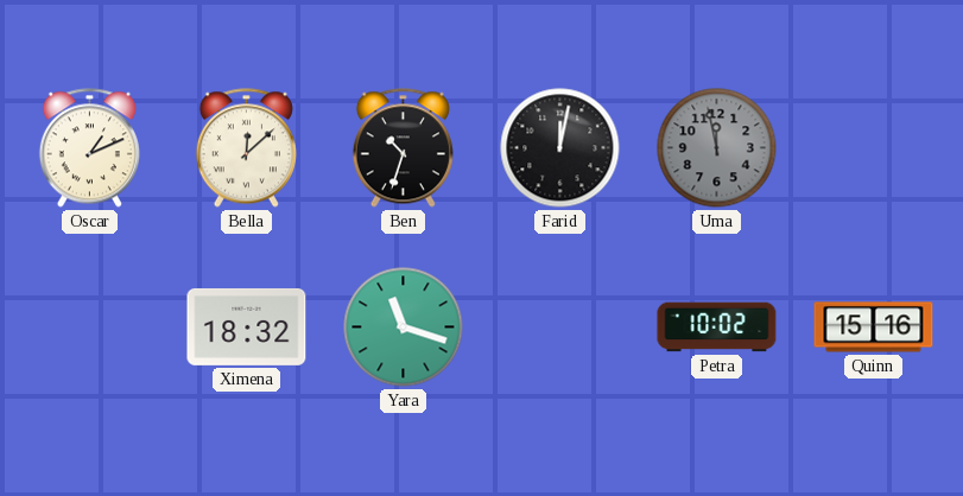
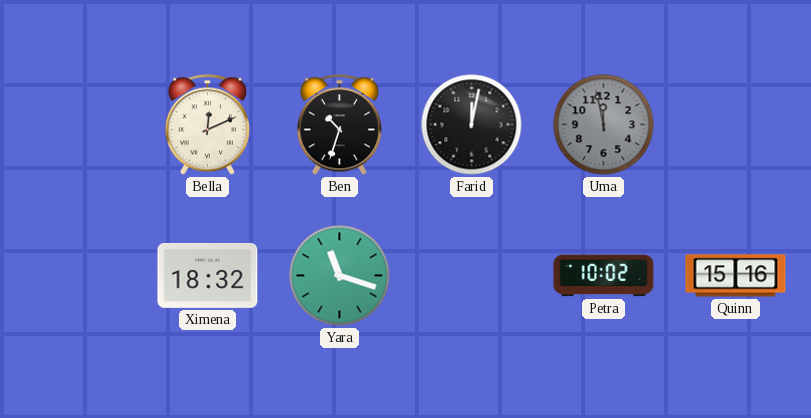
Oscar: 1:11 -> none
Bella: 12:08 -> 12:11
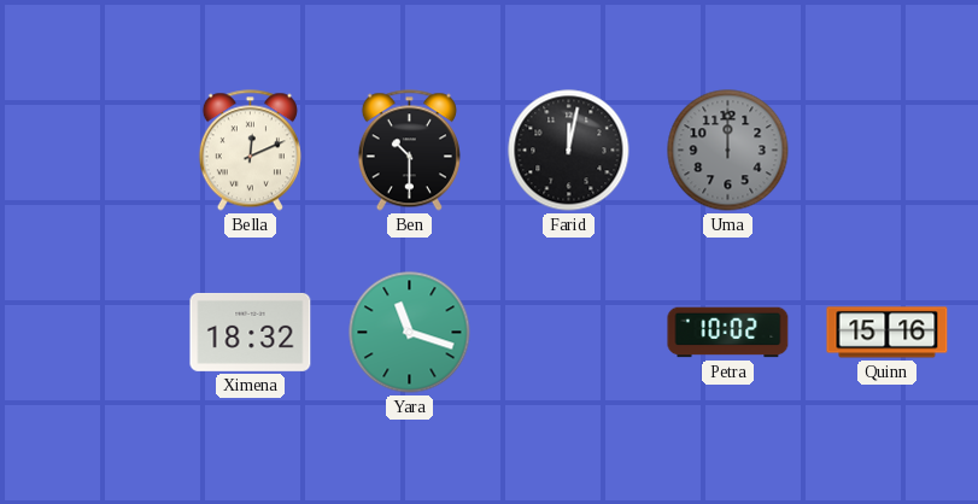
Ben: 10:33 -> 10:30
Uma: 11:58 -> 12:00
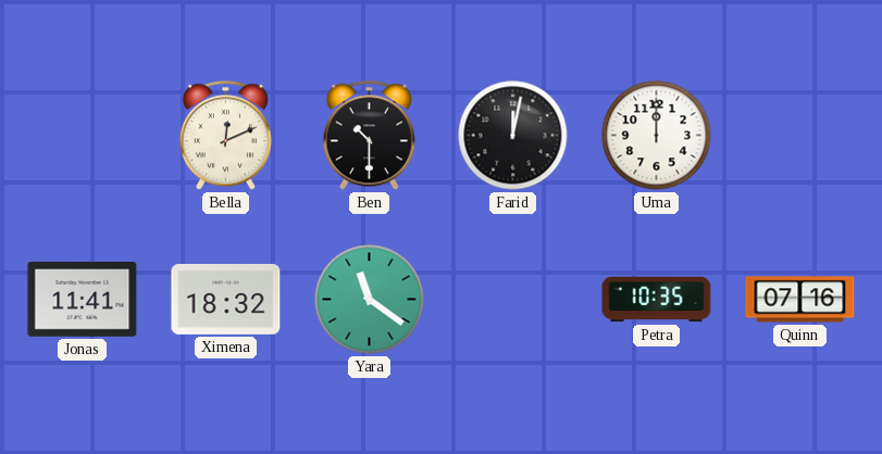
Uma dial: grey -> white
Jonas: none -> 11:41
Yara: 11:18 -> 11:21
Petra: 10:02 -> 10:35
Quinn: 15:16 -> 07:16
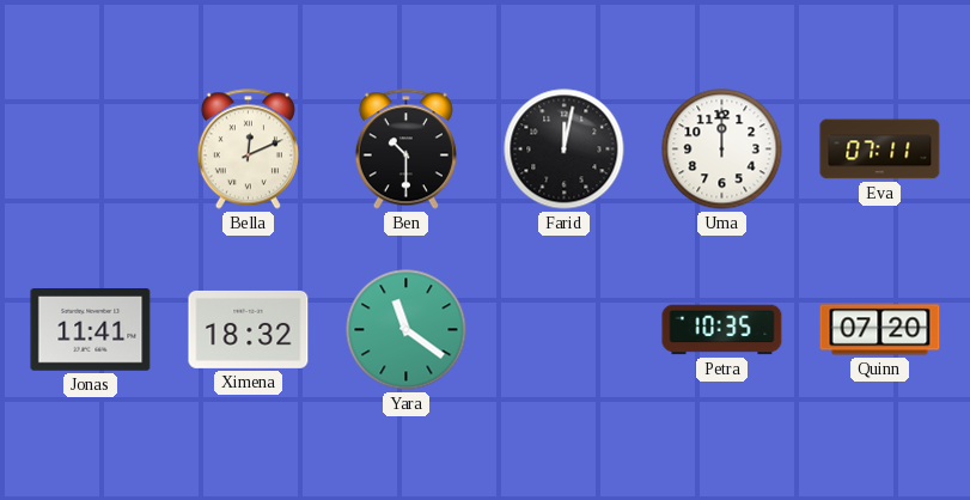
Eva: none -> 07:11
Quinn: 07:16 -> 07:20
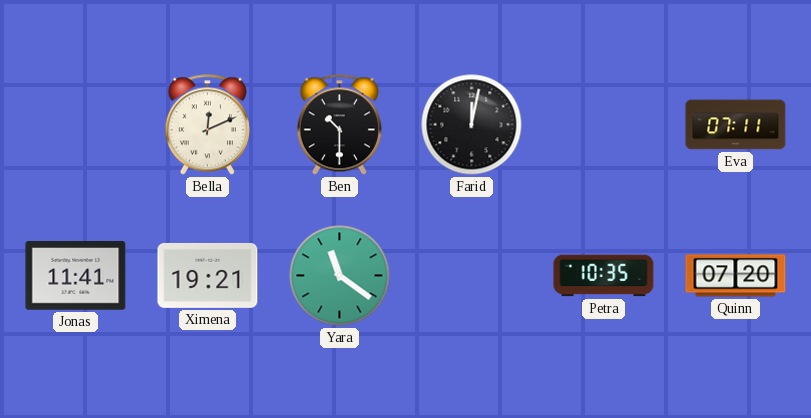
Uma: 12:00 -> none
Ximena: 18:32 -> 19:21
